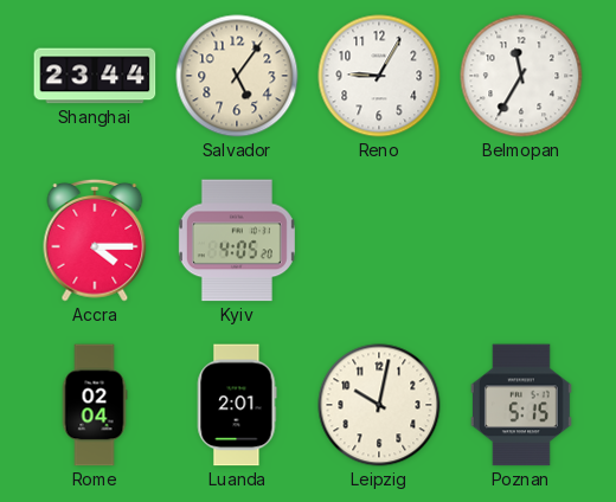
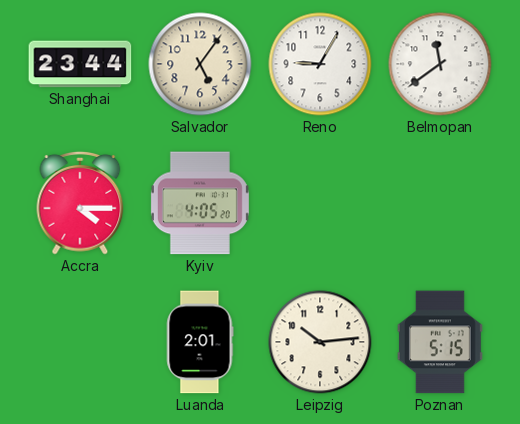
Belmopan: 11:35 -> 11:39
Rome: 02:04 -> none
Leipzig: 10:02 -> 10:14
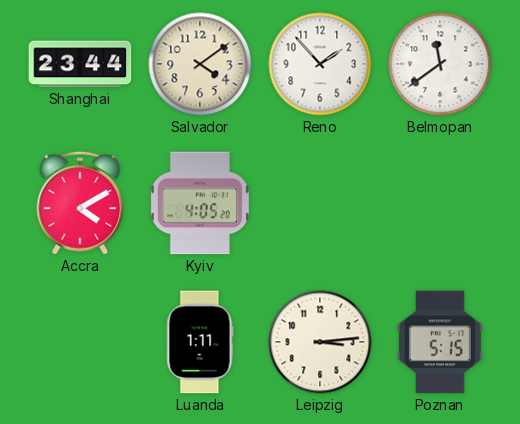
Salvador: 5:06 -> 4:09
Reno: 9:05 -> 1:53
Accra: 4:15 -> 4:10
Luanda: 2:01 -> 1:11
Leipzig: 10:14 -> 3:14
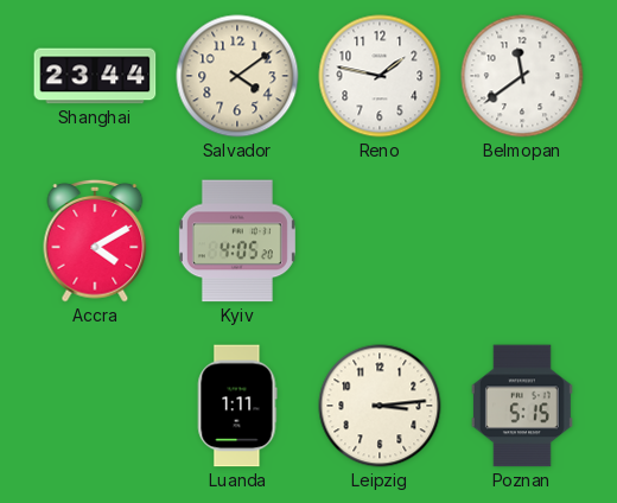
Reno: 1:53 -> 1:47
